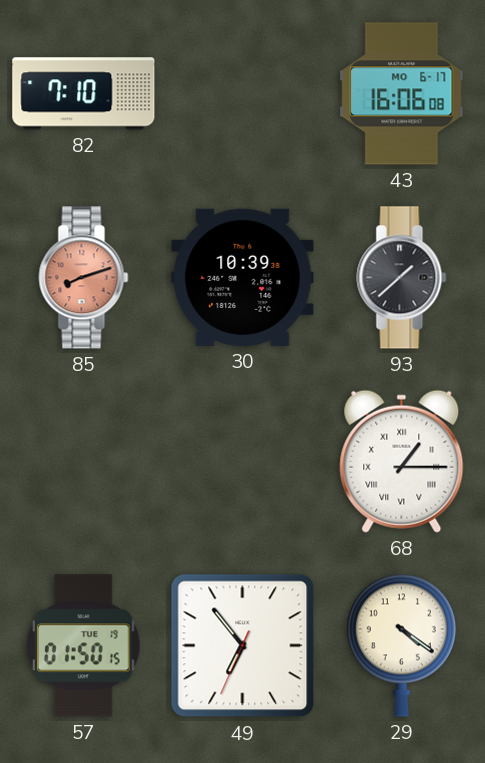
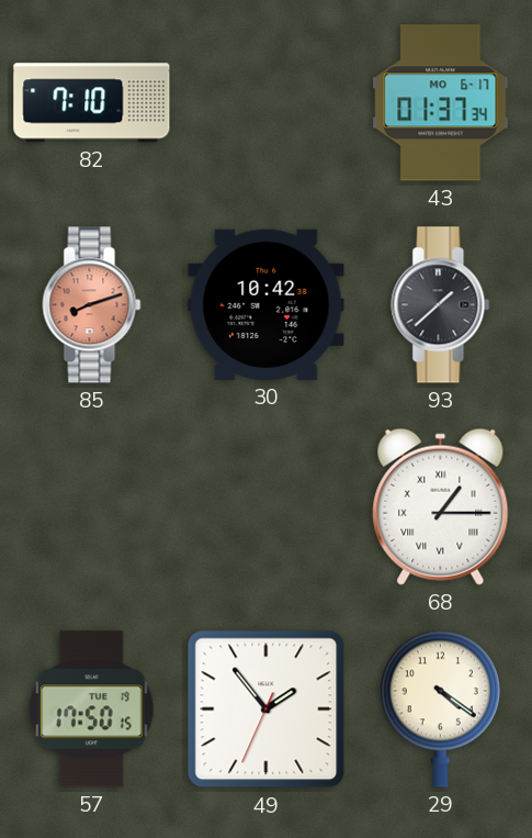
43: 16:06 -> 01:37
30: 10:39 -> 10:42
57: 01:50 -> 17:50
49: 6:53 -> 1:53
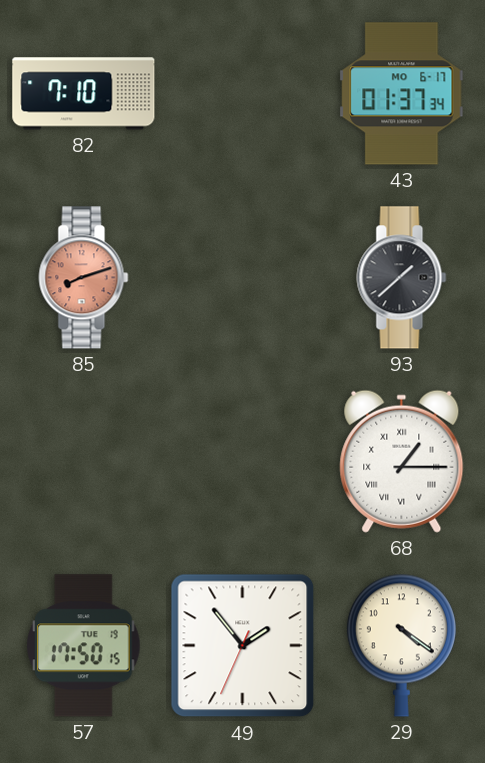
30: 10:42 -> none
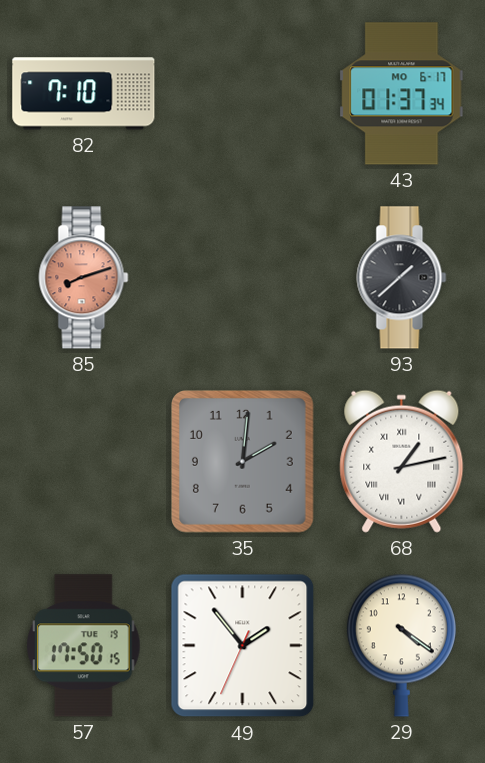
35: none -> 2:01
68: 1:15 -> 1:13
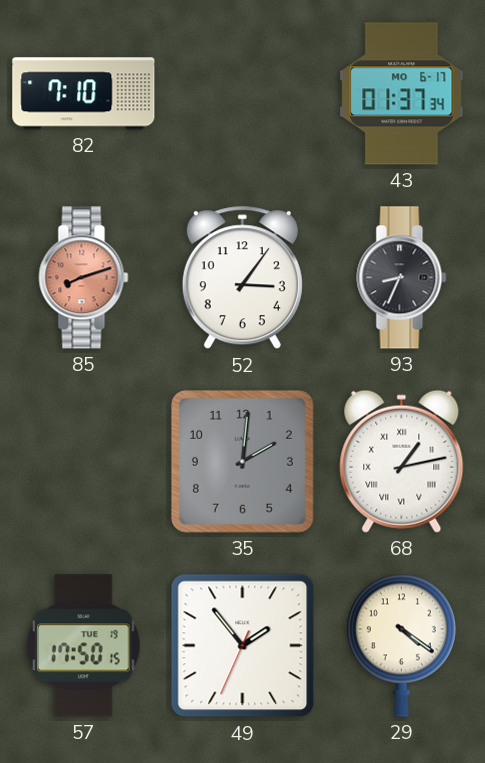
52: none -> 3:06
93: 1:38 -> 8:34
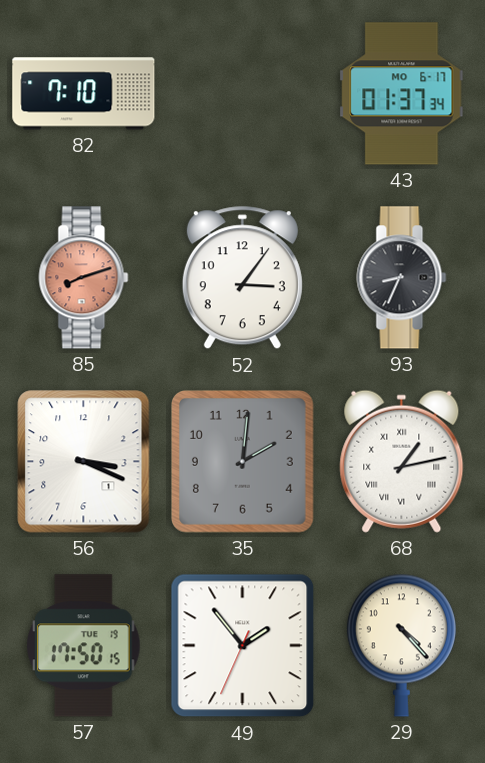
56: none -> 3:19
29: 4:21 -> 4:23
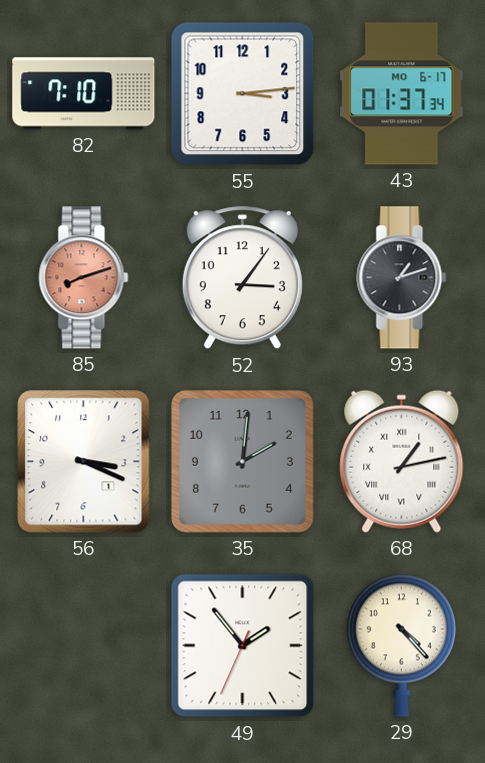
55: none -> 3:14
93: 8:34 -> 1:12
57: 17:50 -> none
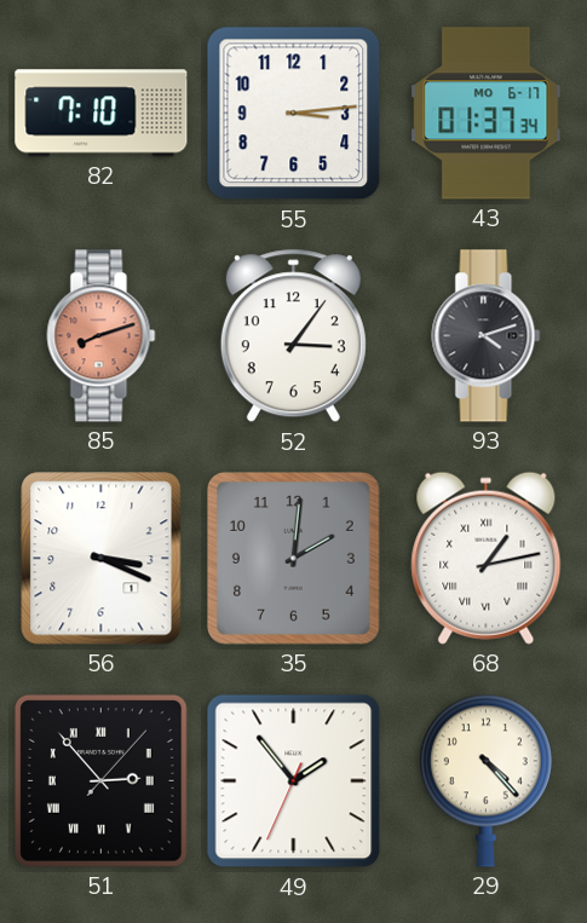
93: 1:12 -> 4:12
51: none -> 2:53
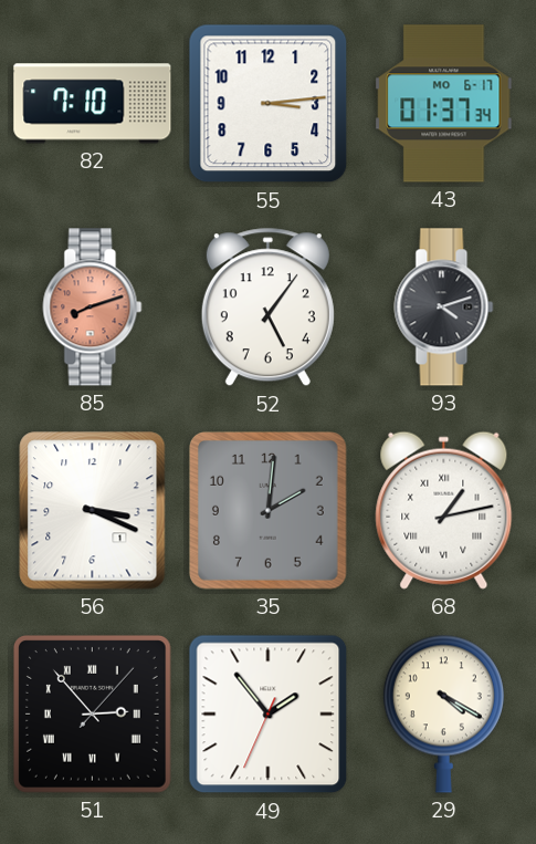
52: 3:06 -> 5:06
29: 4:23 -> 4:20
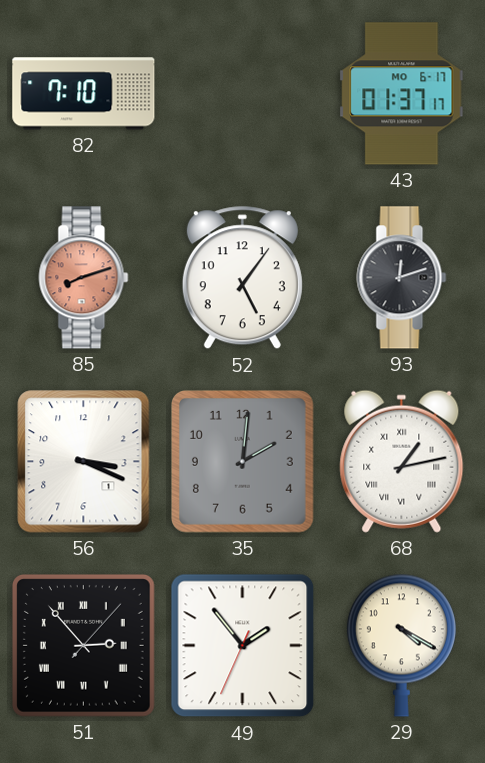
55: 3:14 -> none
43: 01:37:34 -> 01:37:17
93: 4:12 -> 12:12
